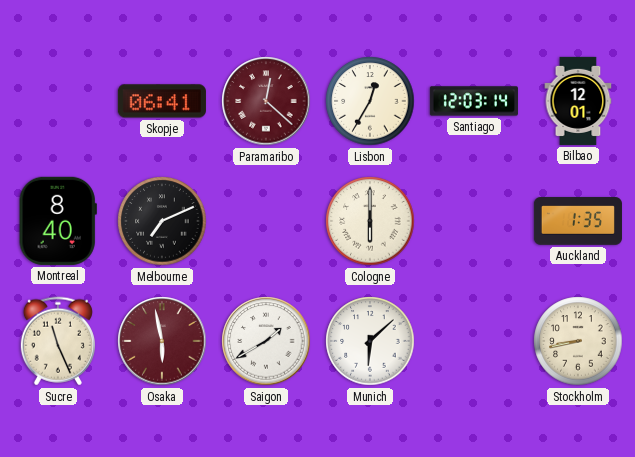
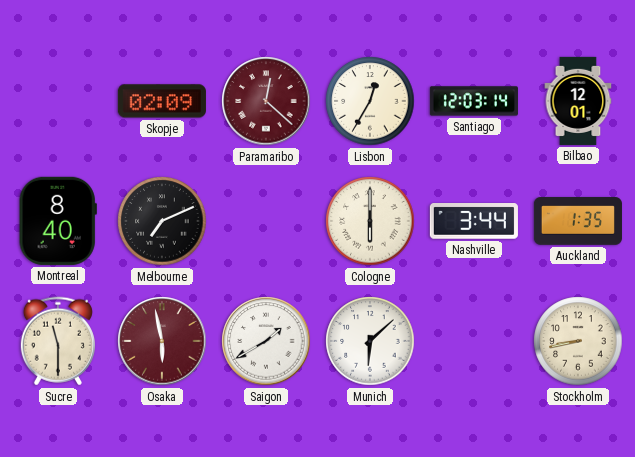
Skopje: 06:41 -> 02:09
Nashville: none -> 3:44
Sucre: 11:26 -> 11:30
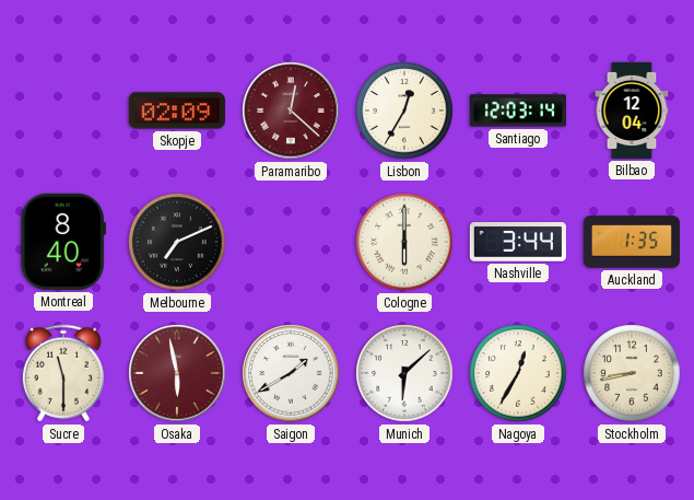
Bilbao: 12:01 -> 12:04
Nagoya: none -> 12:35
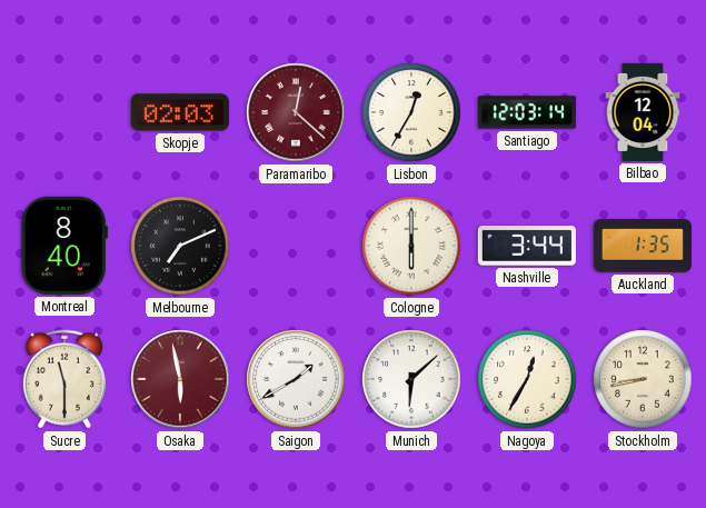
Skopje: 02:09 -> 02:03
